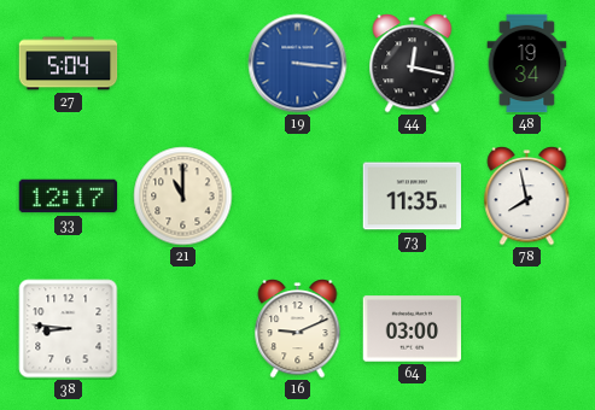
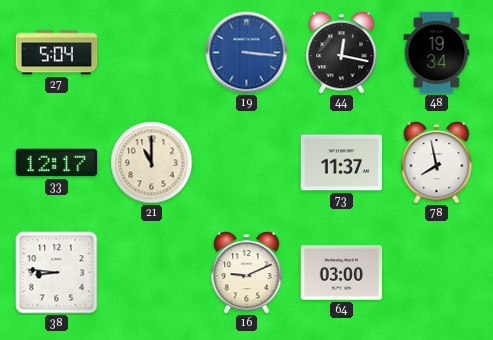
73: 11:35 -> 11:37
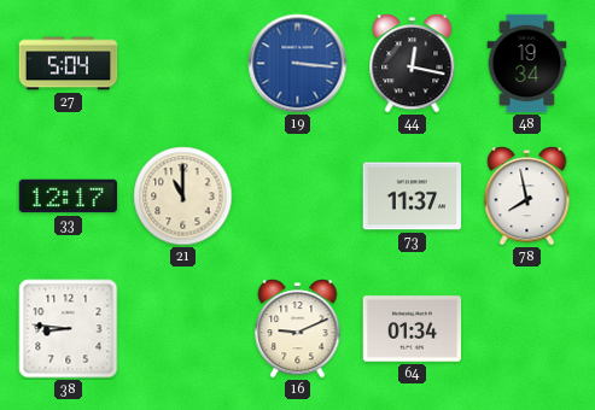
64: 03:00 -> 01:34
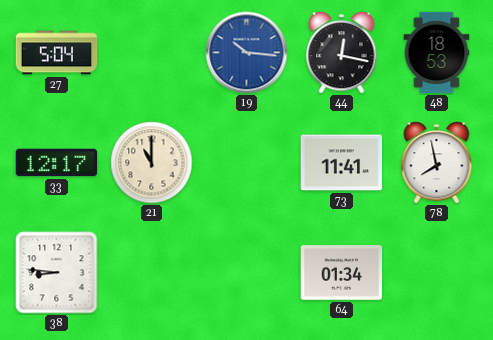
19: 3:16 -> 10:16
48: 19:34 -> 18:53
73: 11:37 -> 11:41
16: 9:11 -> none
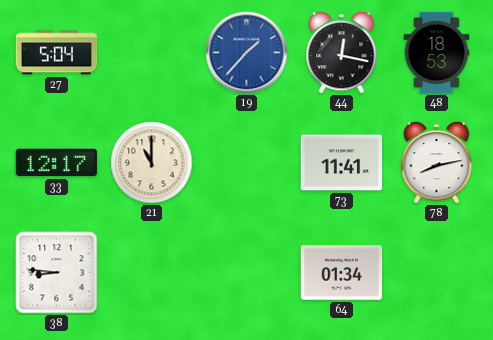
19: 10:16 -> 1:37
78: 7:58 -> 8:13
